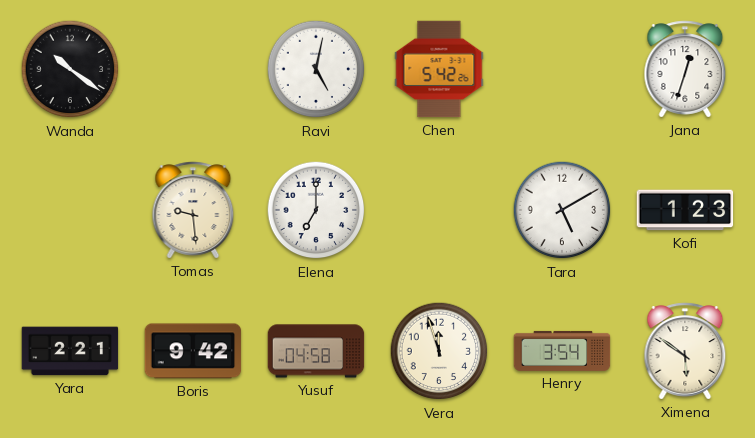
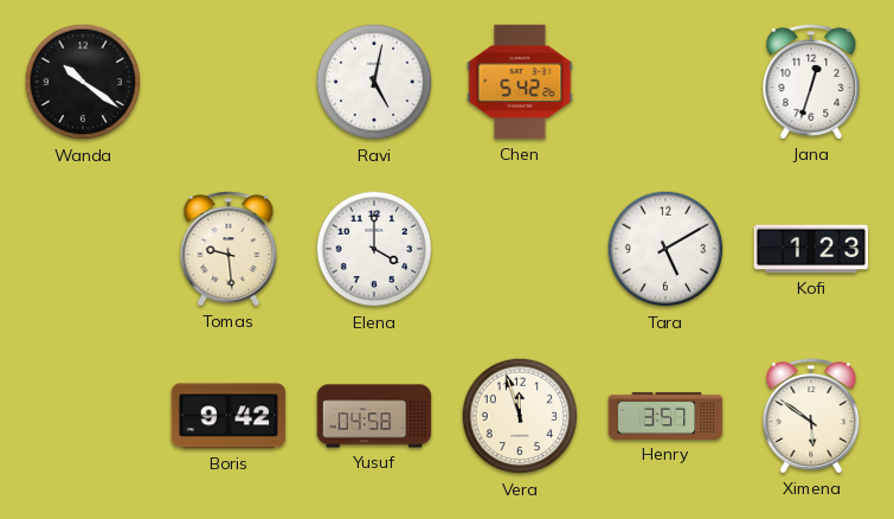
Elena: 7:00 -> 4:00
Yara: 2:21 -> none
Henry: 3:54 -> 3:57
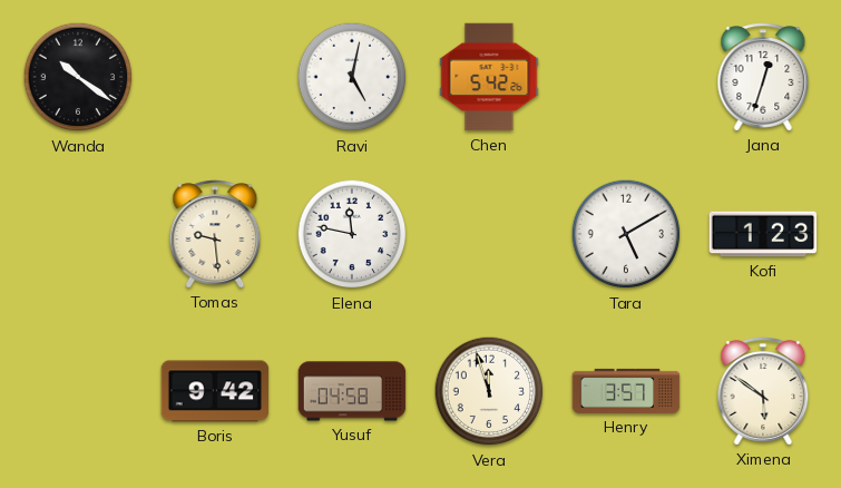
Elena: 4:00 -> 11:47
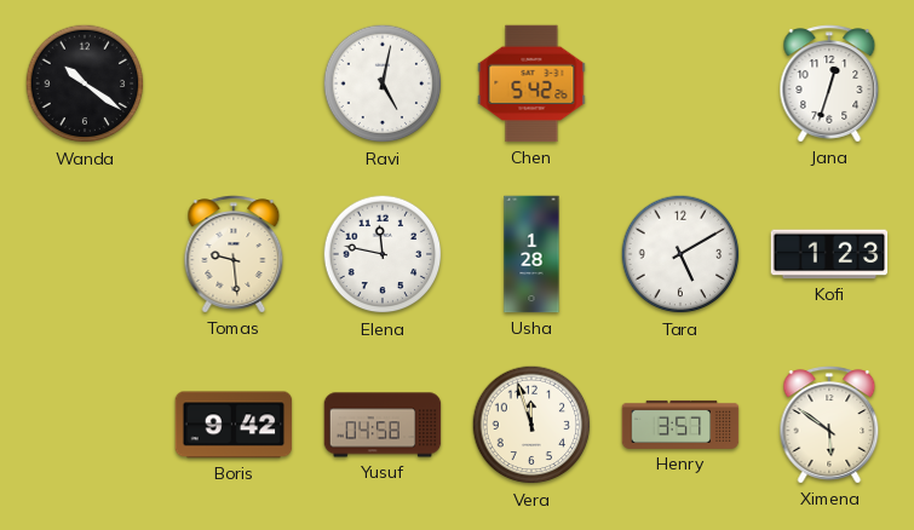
Usha: none -> 1:28
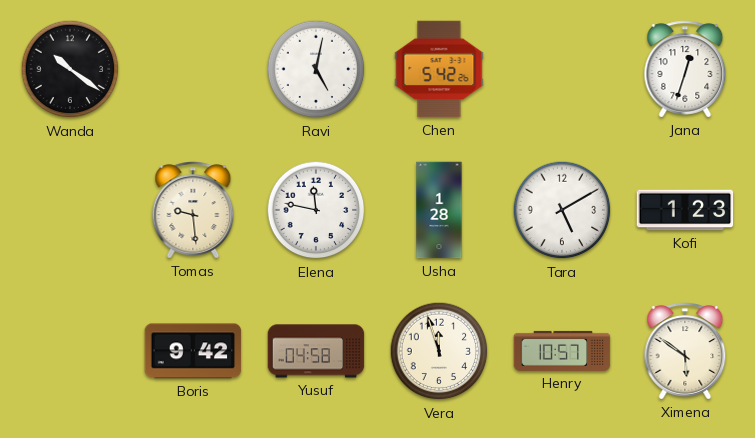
Henry: 3:57 -> 10:57
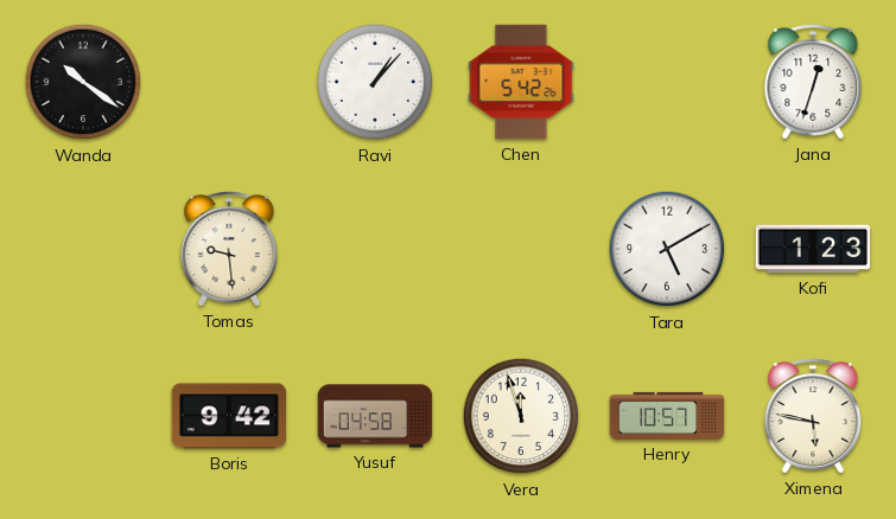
Ravi: 5:02 -> 1:07
Elena: 11:47 -> none
Usha: 1:28 -> none
Ximena: 5:51 -> 5:47
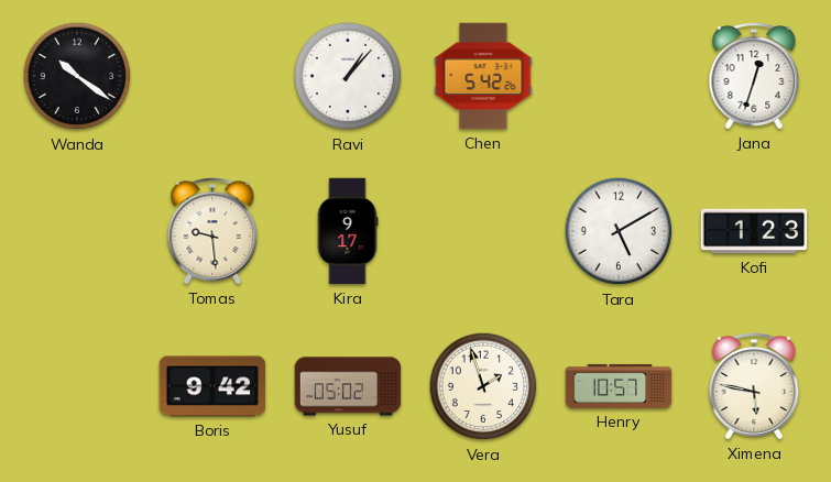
Kira: none -> 9:17
Yusuf: 04:58 -> 05:02
Vera: 11:57 -> 1:57
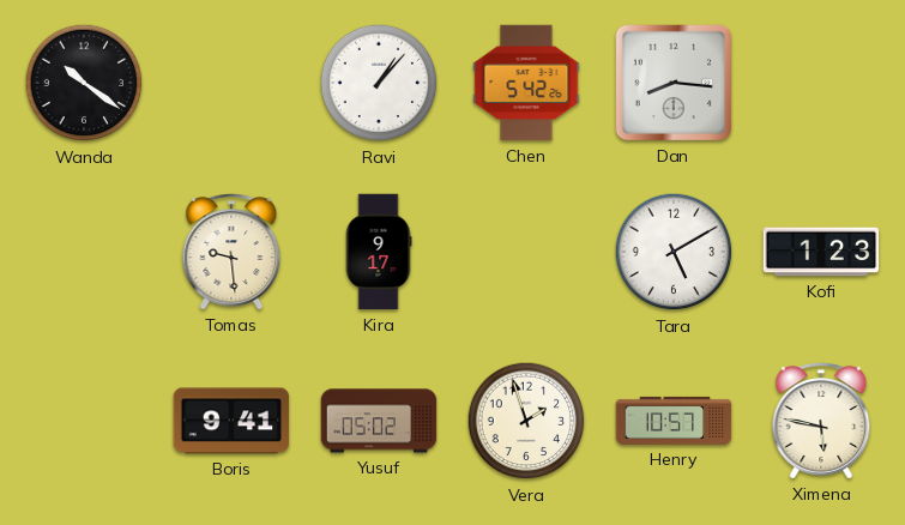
Dan: none -> 8:16
Jana: 12:33 -> none
Boris: 9:42 -> 9:41
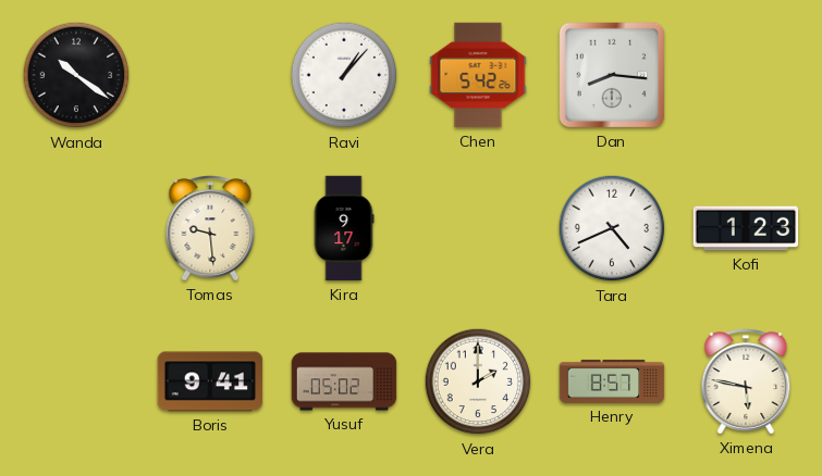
Tara: 5:10 -> 4:41
Vera: 1:57 -> 2:00
Henry: 10:57 -> 8:57
